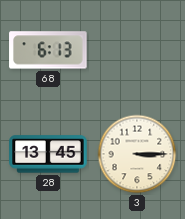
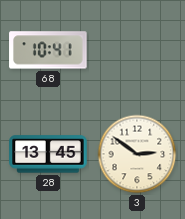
68: 6:13 -> 10:41
3: 3:15 -> 2:51
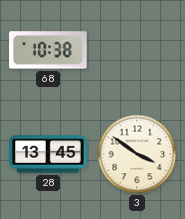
68: 10:41 -> 10:38
3: 2:51 -> 3:51
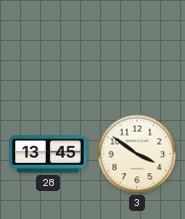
68: 10:38 -> none
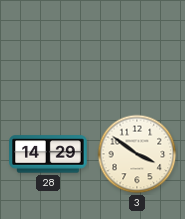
28: 13:45 -> 14:29
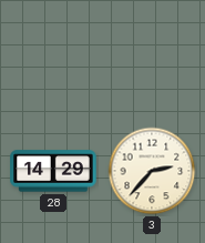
3: 3:51 -> 2:37
